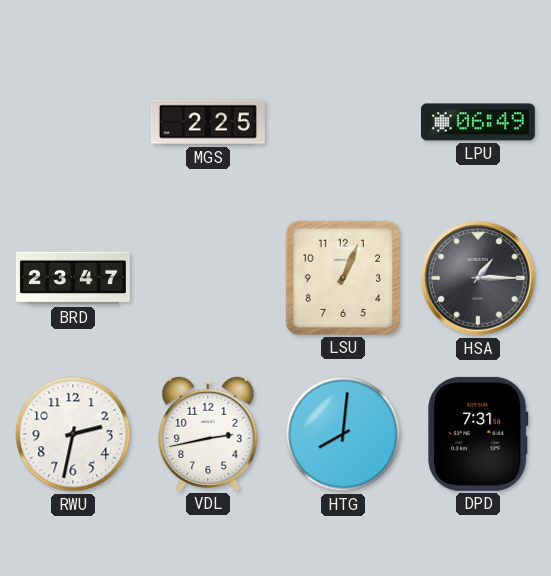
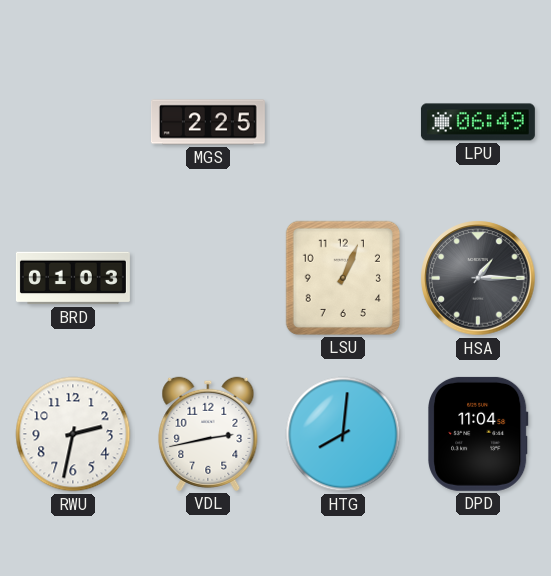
BRD: 23:47 -> 01:03
DPD: 7:31 -> 11:04
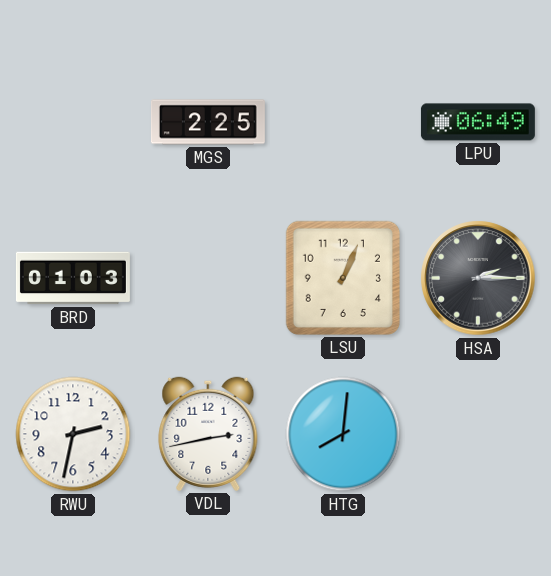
HSA: 1:15 -> 2:15
DPD: 11:04 -> none
